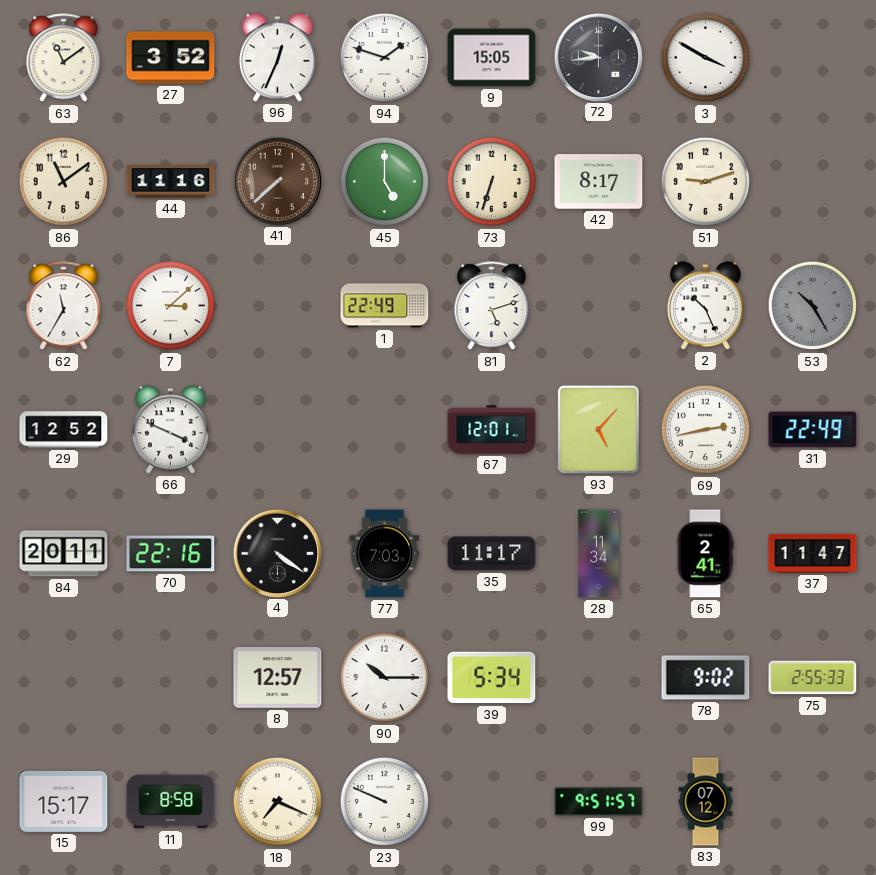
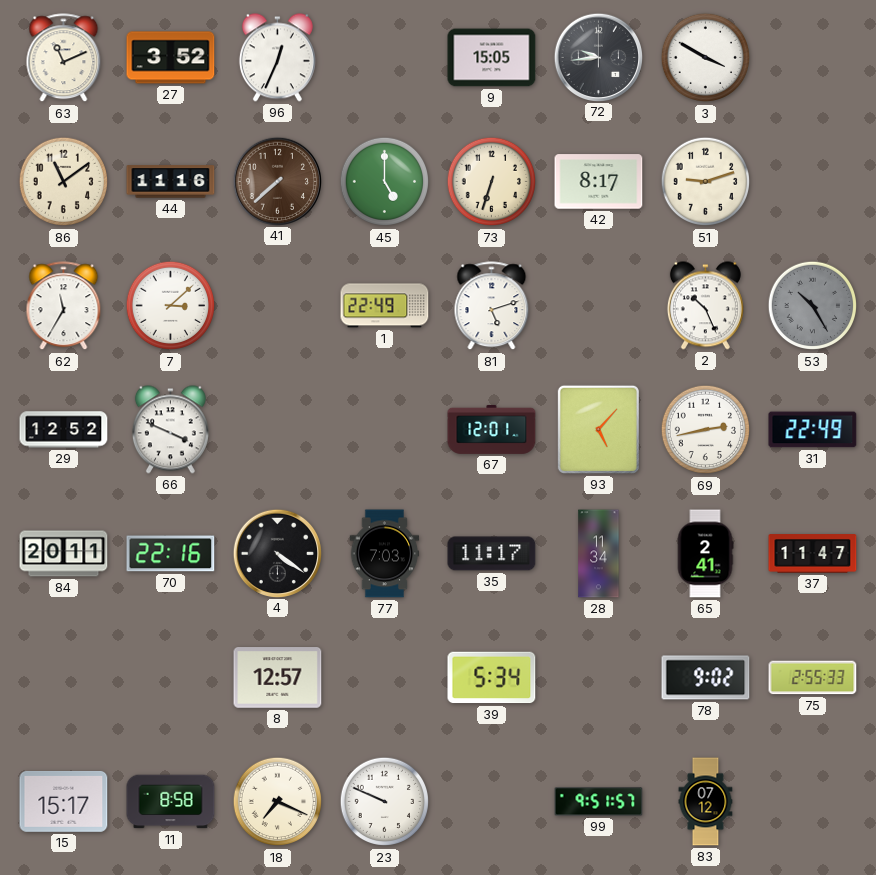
63: 11:09 -> 11:11
94: 1:48 -> none
90: 10:15 -> none
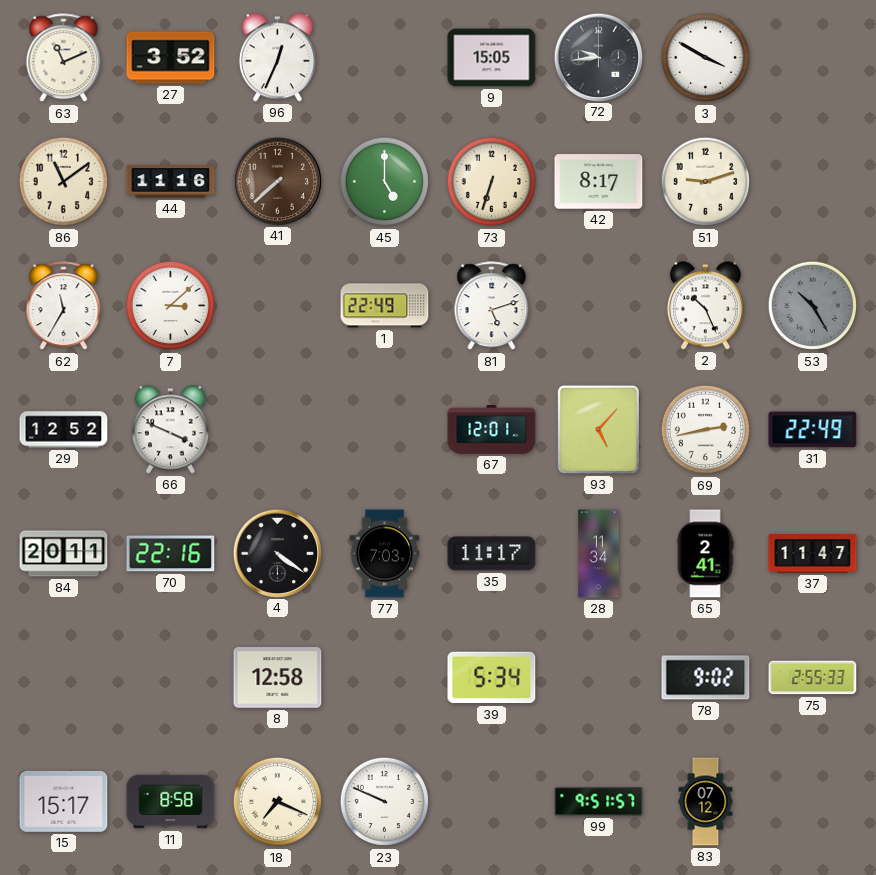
8: 12:57 -> 12:58
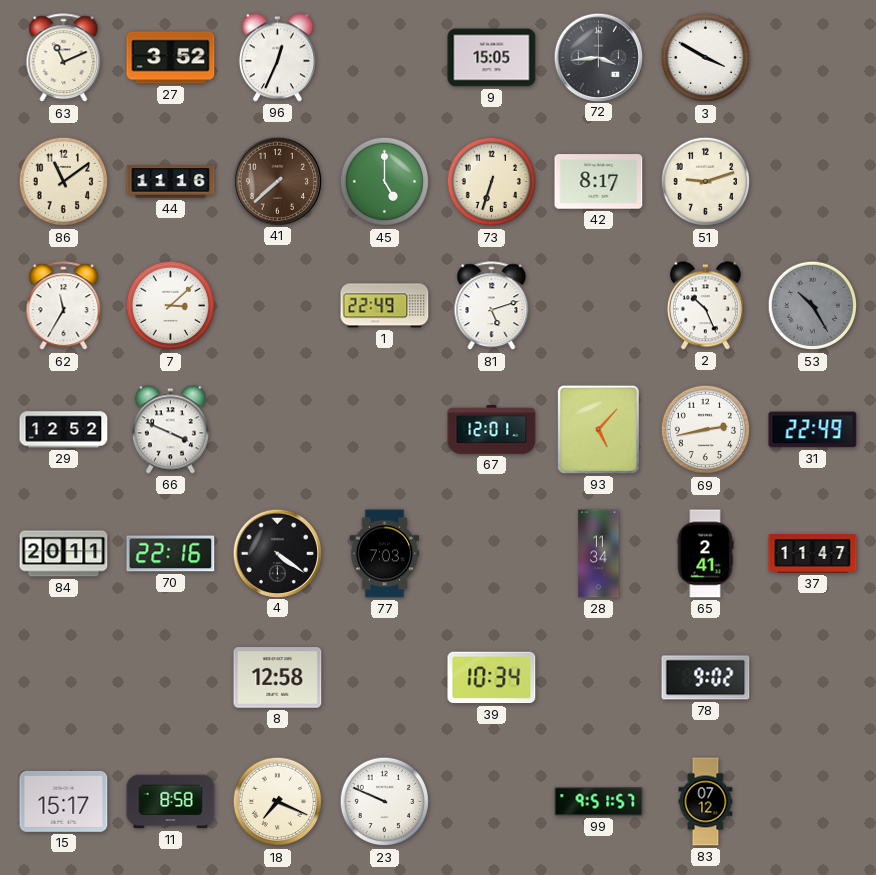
72: 9:44 -> 3:44
35: 11:17 -> none
39: 5:34 -> 10:34
75: 2:55 -> none
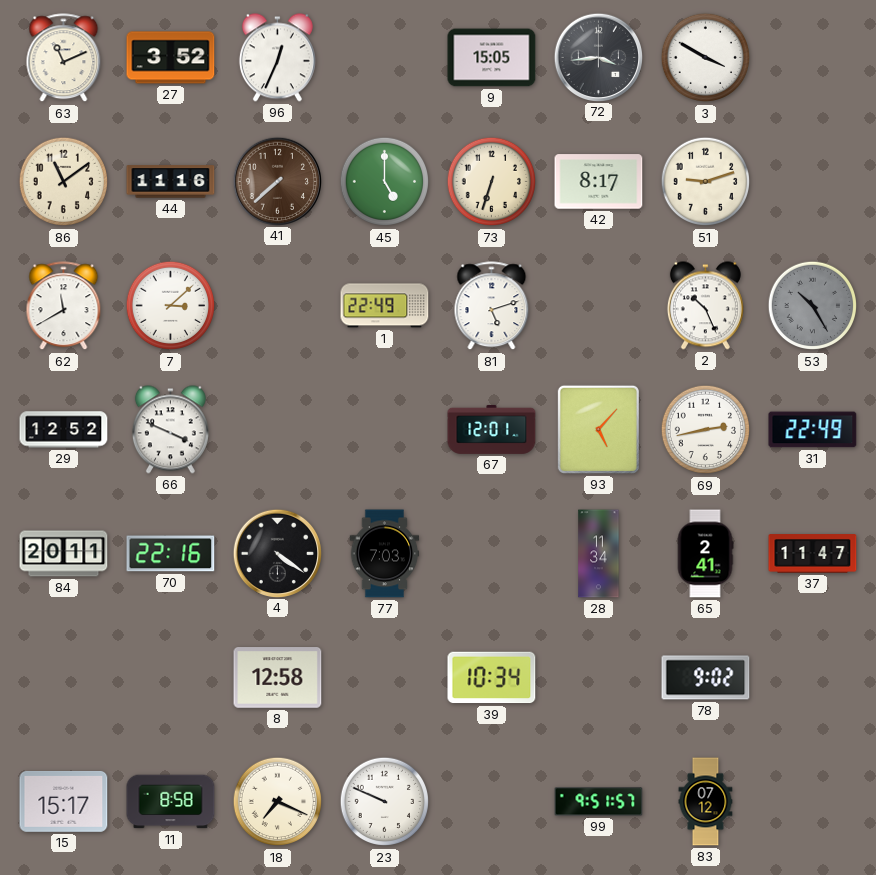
62: 11:35 -> 11:40
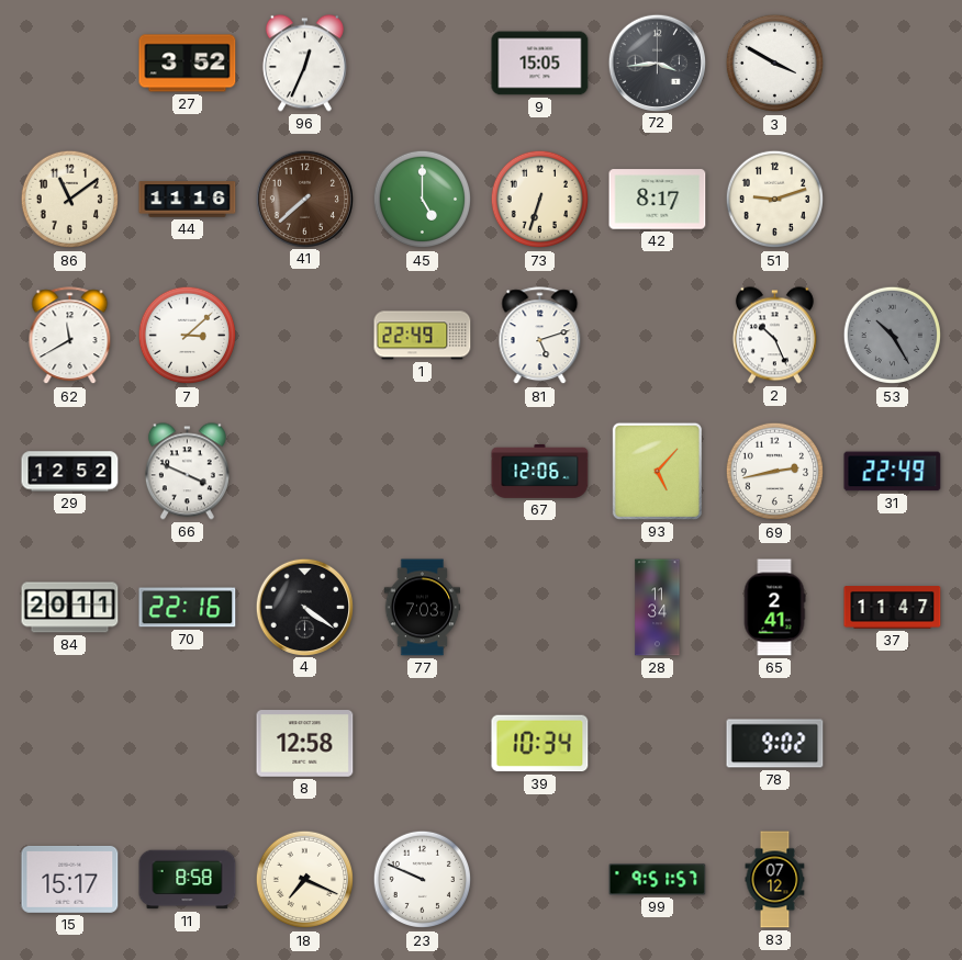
63: 11:11 -> none
67: 12:01 -> 12:06
